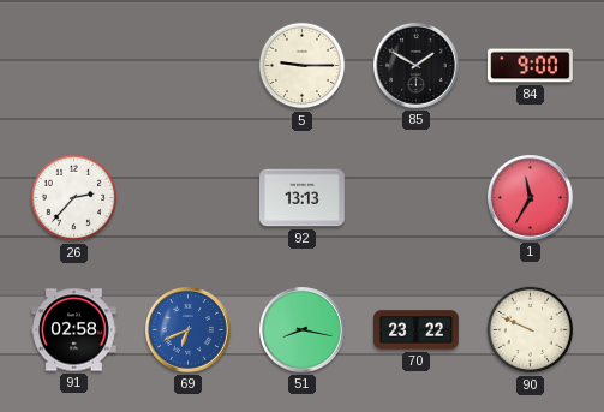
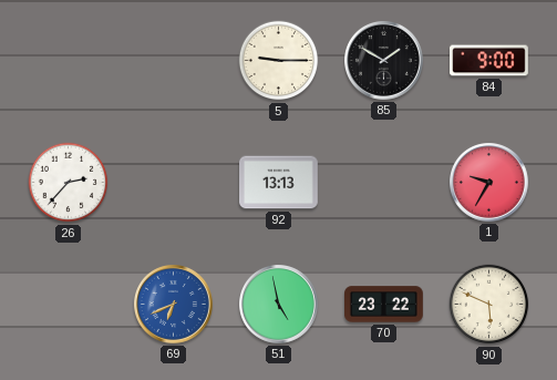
1: 11:35 -> 9:35
91: 02:58 -> none
51: 8:17 -> 4:58
90: 9:49 -> 5:49
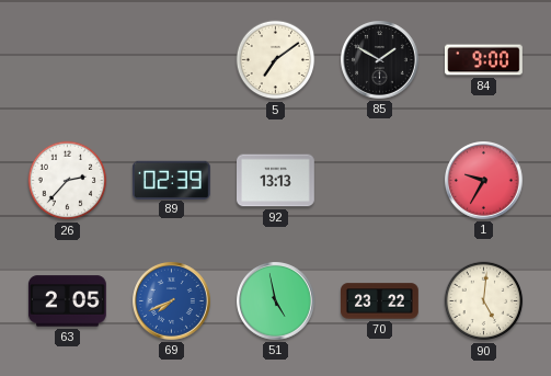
5: 9:15 -> 7:09
89: none -> 02:39
63: none -> 2:05
69: 6:41 -> 7:41
90: 5:49 -> 5:01
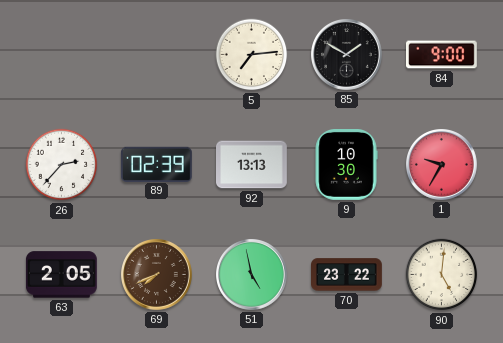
5: 7:09 -> 7:14
9: none -> 10:30
69 dial: blue -> brown
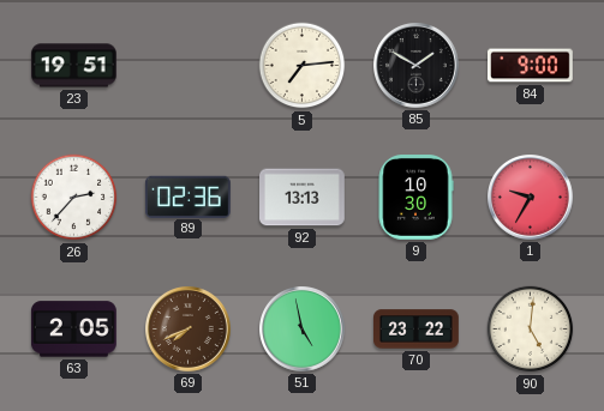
23: none -> 19:51
89: 02:39 -> 02:36
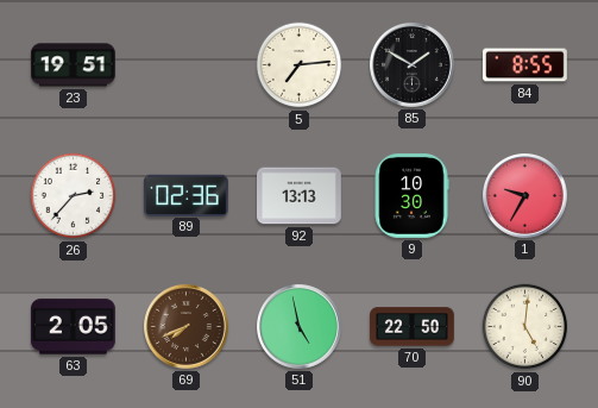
84: 9:00 -> 8:55
70: 23:22 -> 22:50
